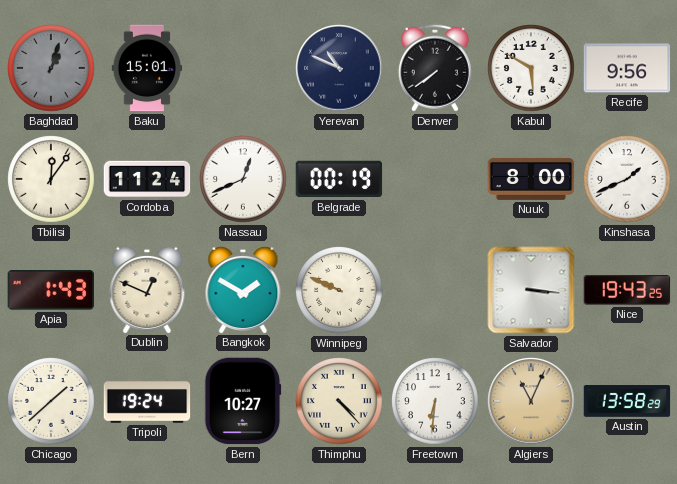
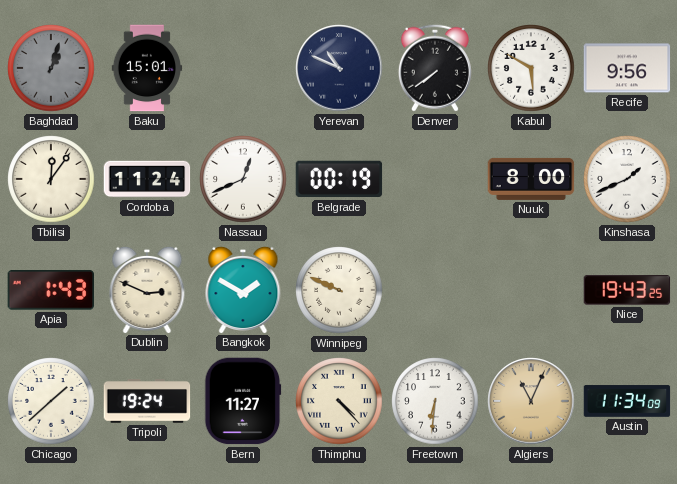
Dublin: 12:49 -> 2:49
Salvador: 3:16 -> none
Bern: 10:27 -> 11:27
Austin: 13:58 -> 11:34
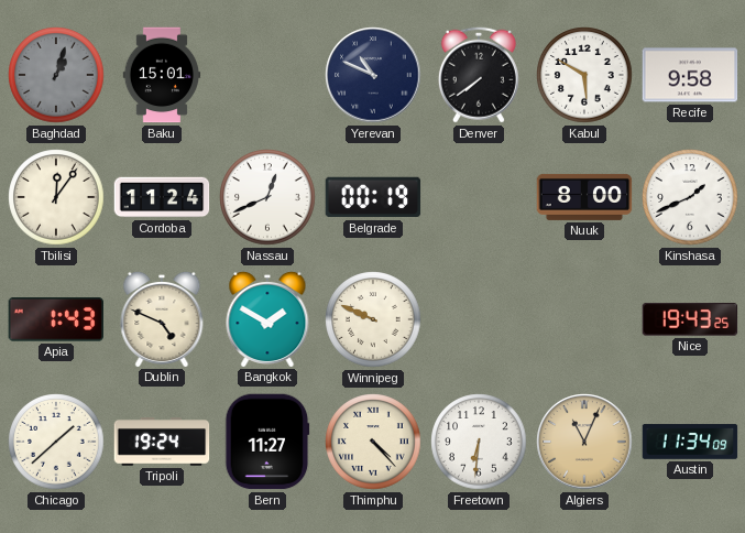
Recife: 9:56 -> 9:58
Dublin: 2:49 -> 4:49
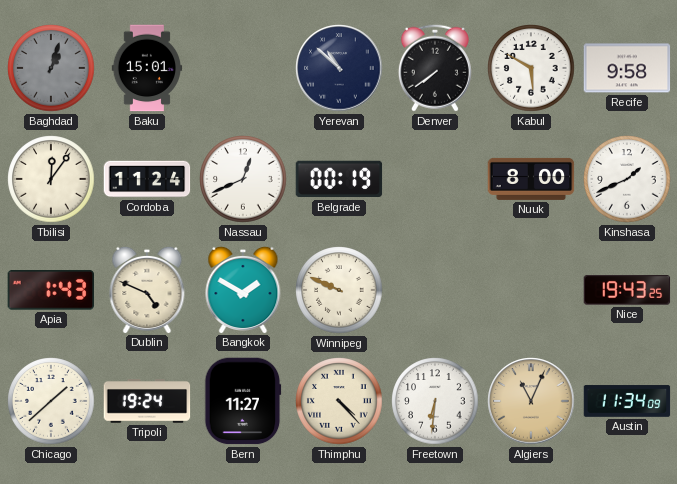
Yerevan: 10:49 -> 10:52
